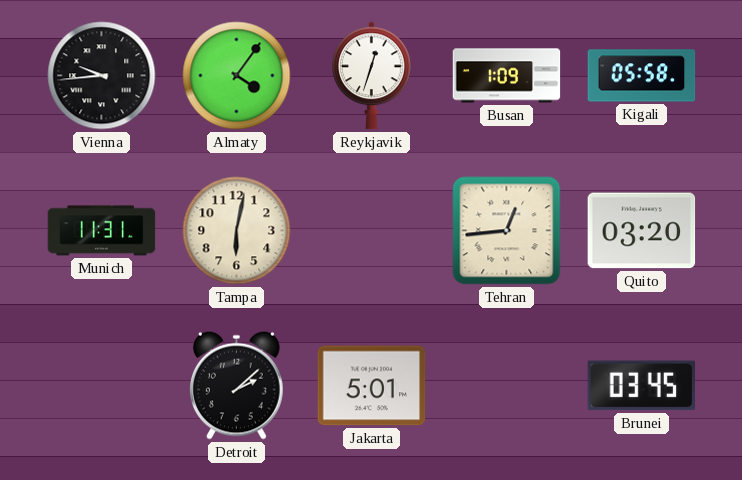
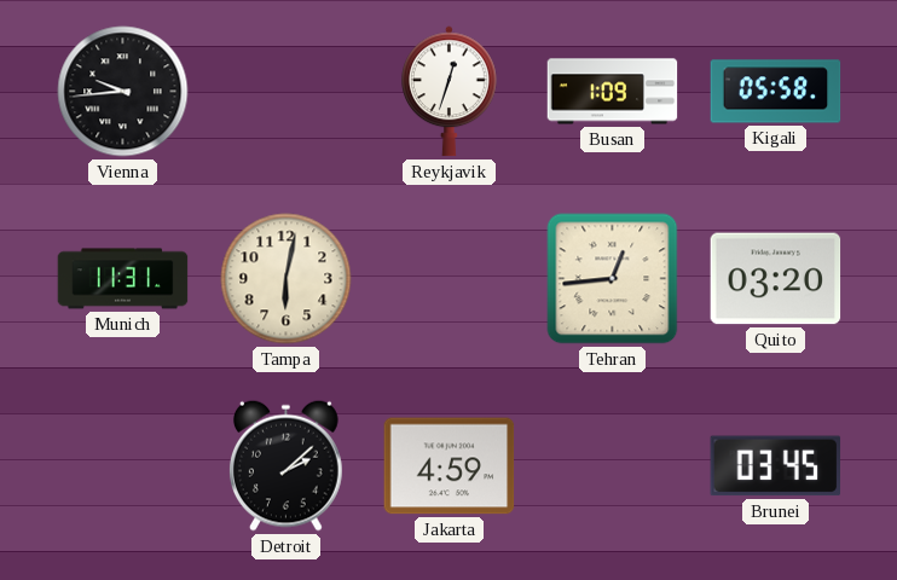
Almaty: 4:06 -> none
Jakarta: 5:01 -> 4:59
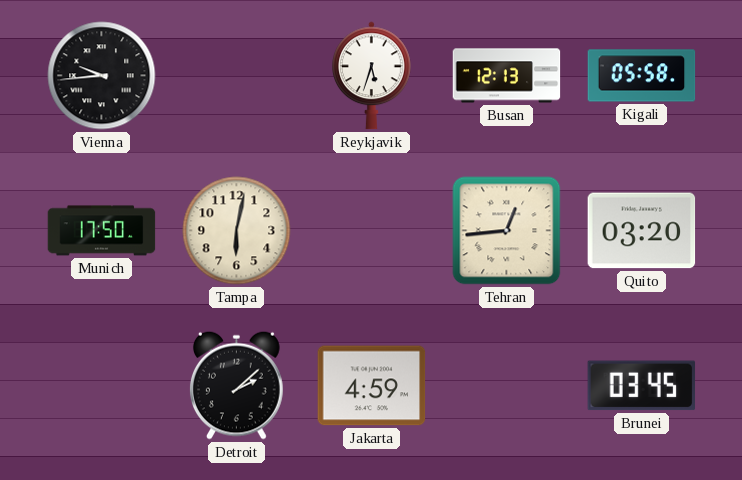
Reykjavik: 12:33 -> 5:33
Busan: 1:09 -> 12:13
Munich: 11:31 -> 17:50
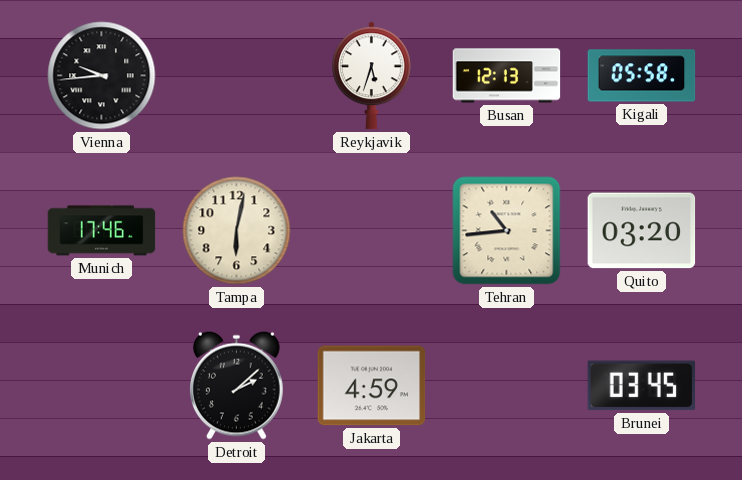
Munich: 17:50 -> 17:46
Tehran: 12:44 -> 10:44
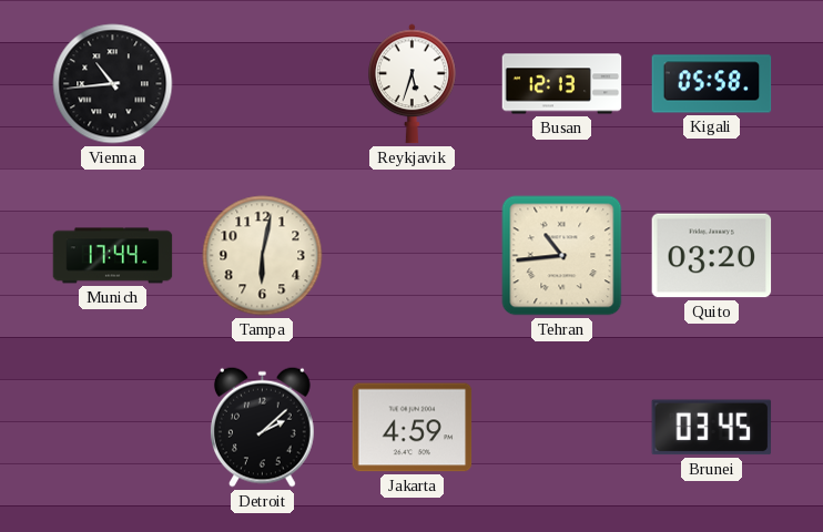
Vienna: 9:44 -> 10:44
Munich: 17:46 -> 17:44
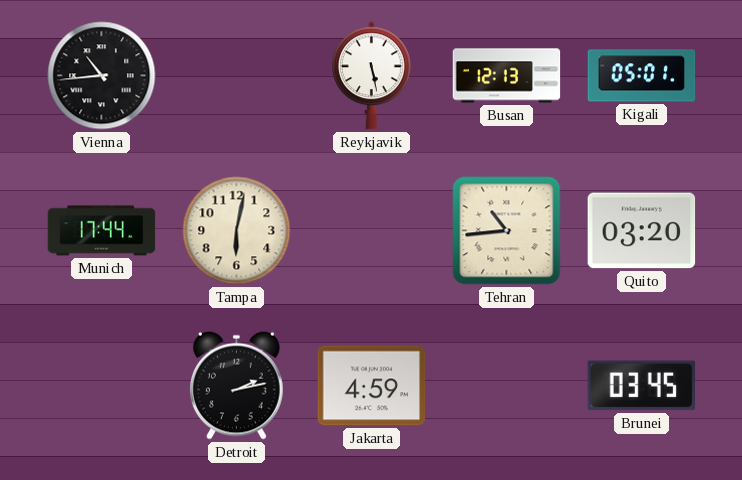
Reykjavik: 5:33 -> 5:28
Kigali: 05:58 -> 05:01
Detroit: 2:08 -> 2:13
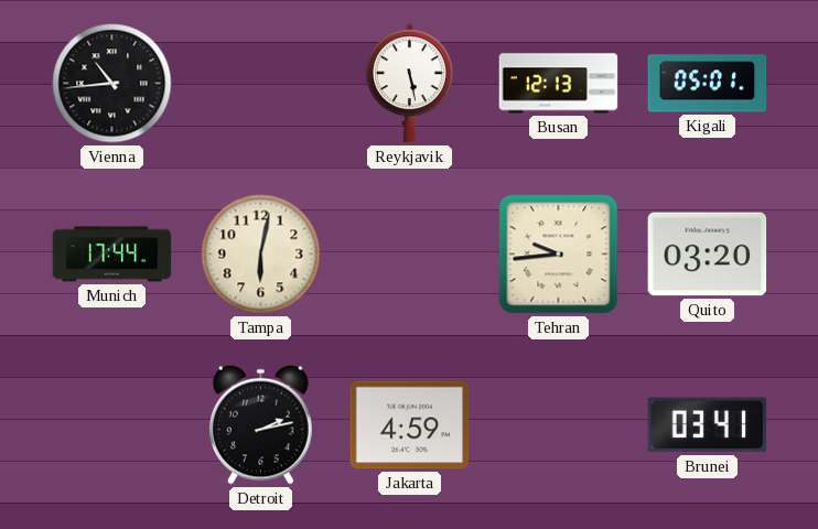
Tehran: 10:44 -> 9:44
Brunei: 03:45 -> 03:41
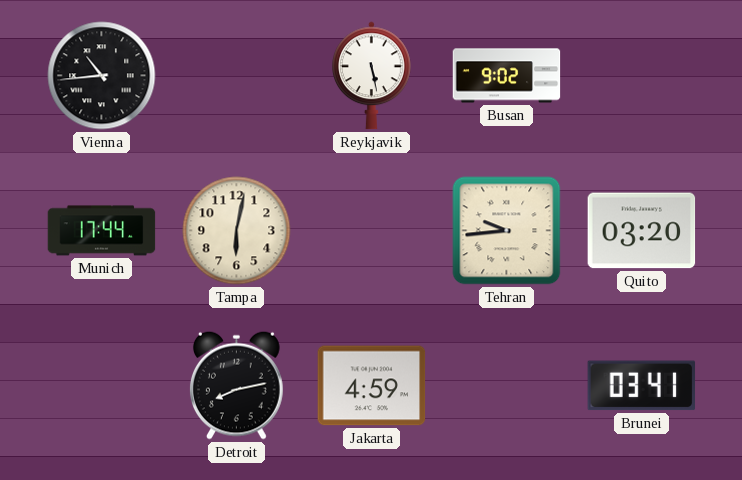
Busan: 12:13 -> 9:02
Kigali: 05:01 -> none
Detroit: 2:13 -> 8:13
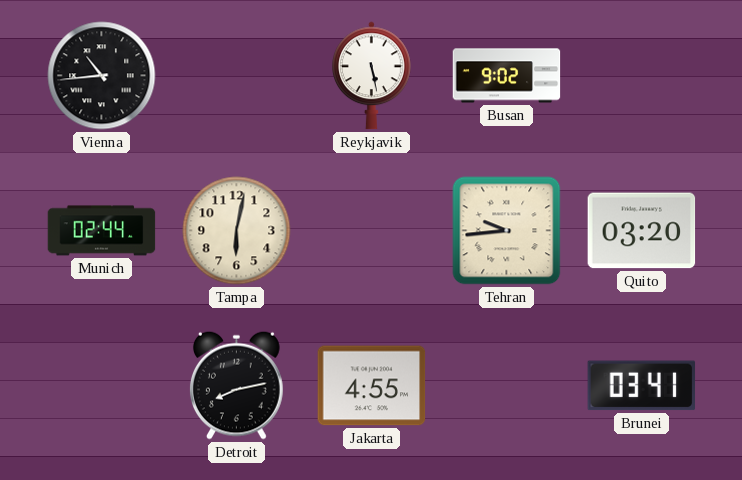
Munich: 17:44 -> 02:44
Jakarta: 4:59 -> 4:55
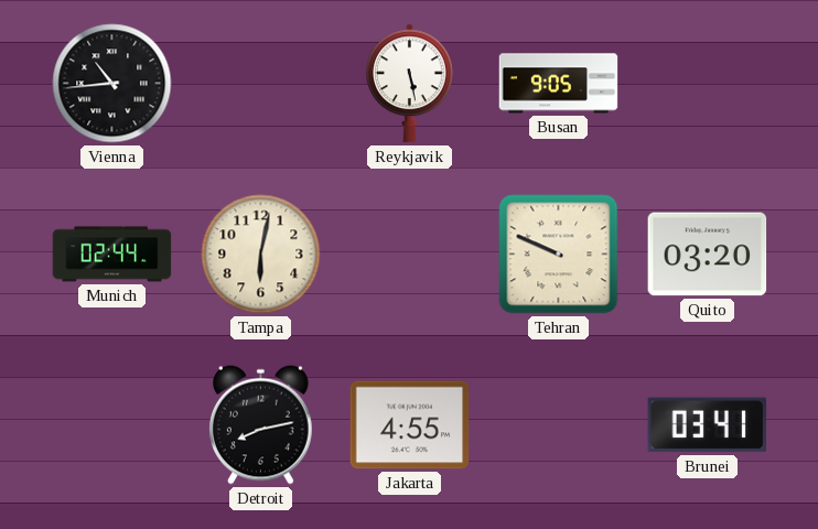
Busan: 9:02 -> 9:05
Tehran: 9:44 -> 9:49
